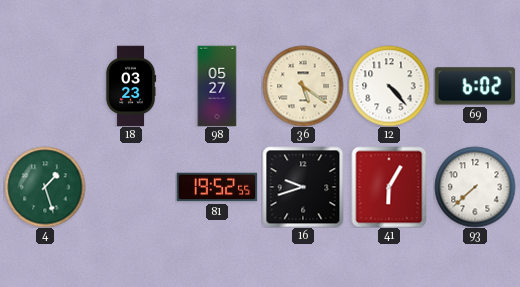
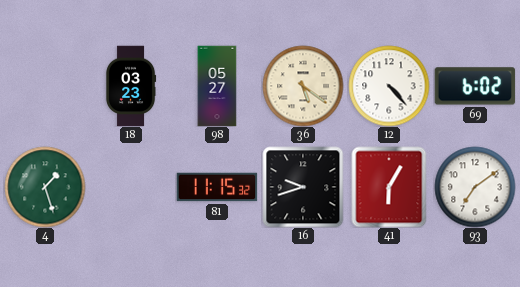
81: 19:52 -> 11:15
93: 7:38 -> 7:09
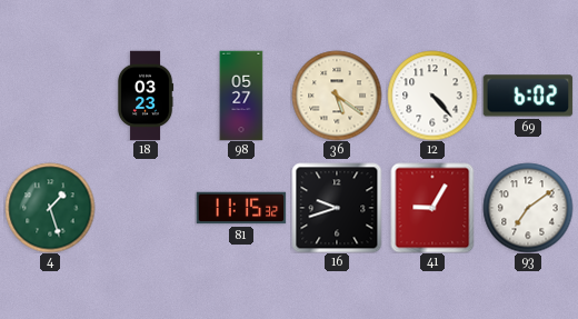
41: 6:05 -> 9:05
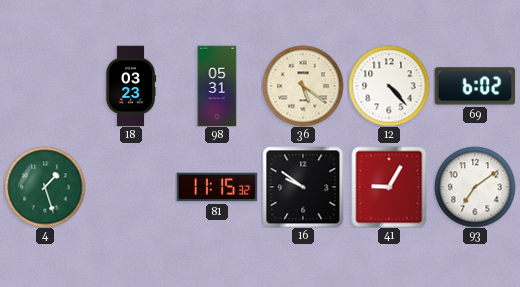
98: 05:27 -> 05:31
16: 9:42 -> 9:51
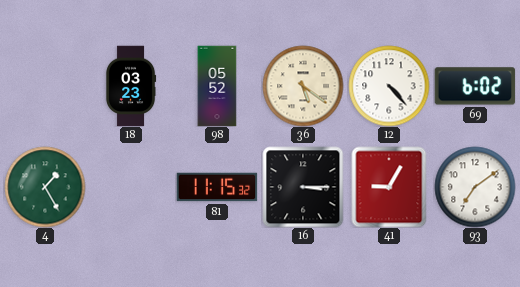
98: 05:31 -> 05:52
4: 1:27 -> 1:25
16: 9:51 -> 3:15
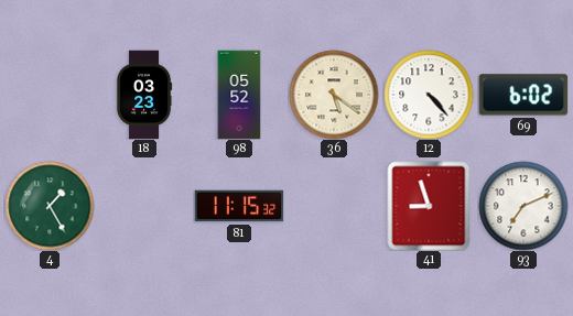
16: 3:15 -> none
41: 9:05 -> 8:57
93: 7:09 -> 7:11
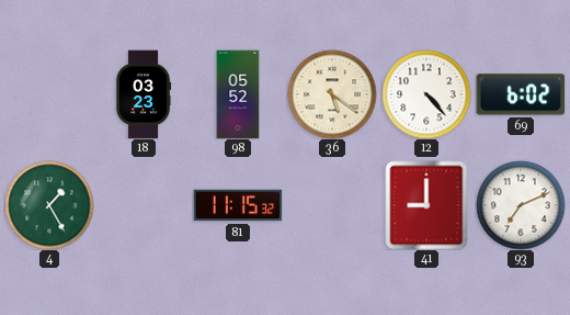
41: 8:57 -> 9:00
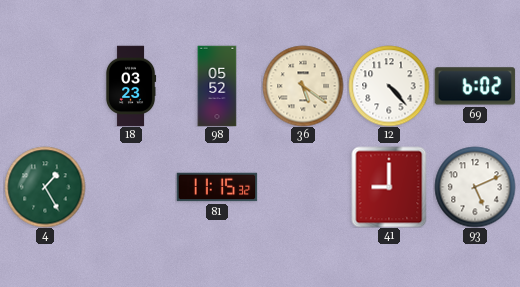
93: 7:11 -> 5:11
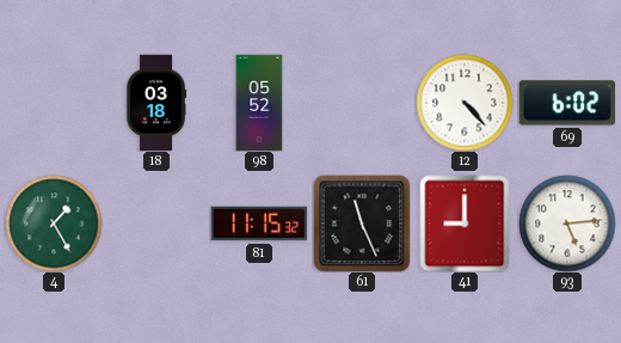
18: 03:23 -> 03:18
36: 5:21 -> none
61: none -> 11:26
93: 5:11 -> 5:14
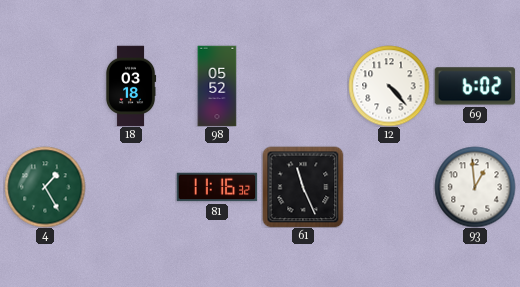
81: 11:15 -> 11:16
41: 9:00 -> none
93: 5:14 -> 12:59
